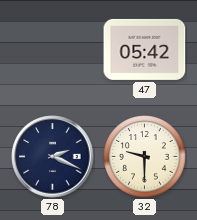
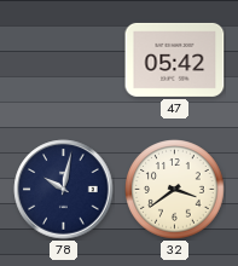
78: 2:19 -> 10:02
32: 9:30 -> 3:39
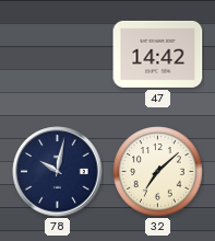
47: 05:42 -> 14:42
32: 3:39 -> 7:08
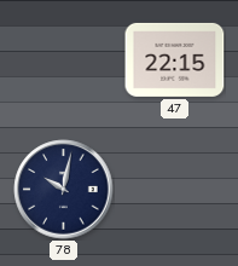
47: 14:42 -> 22:15
32: 7:08 -> none
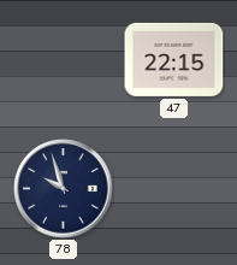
78: 10:02 -> 9:57
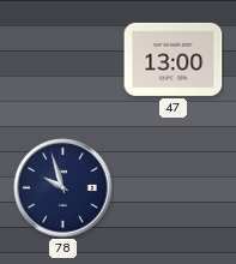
47: 22:15 -> 13:00
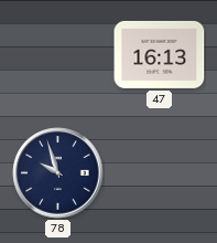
47: 13:00 -> 16:13
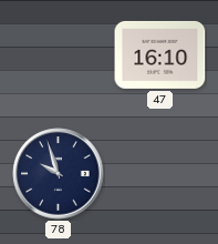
47: 16:13 -> 16:10
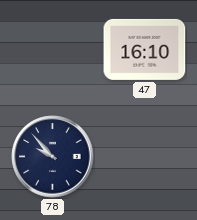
78: 9:57 -> 9:53
